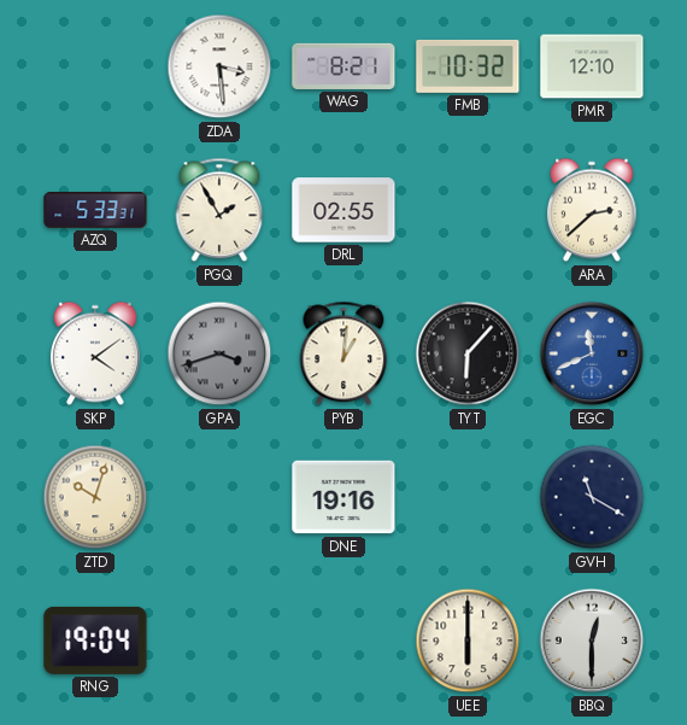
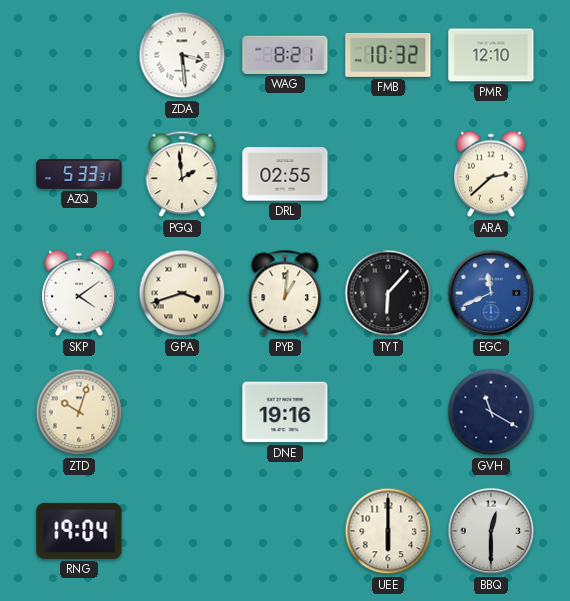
PGQ: 1:55 -> 1:59
GPA dial: grey -> cream
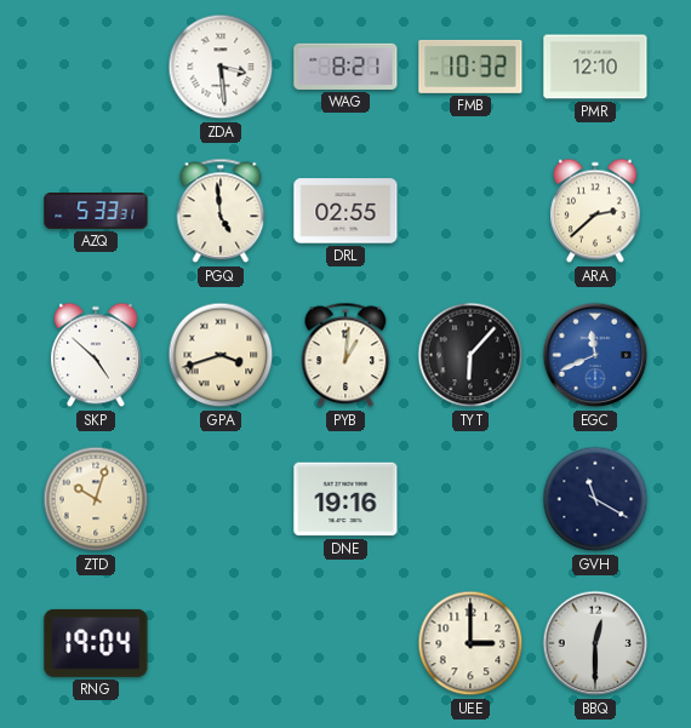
PGQ: 1:59 -> 4:59
SKP: 4:09 -> 4:52
UEE: 6:00 -> 3:00
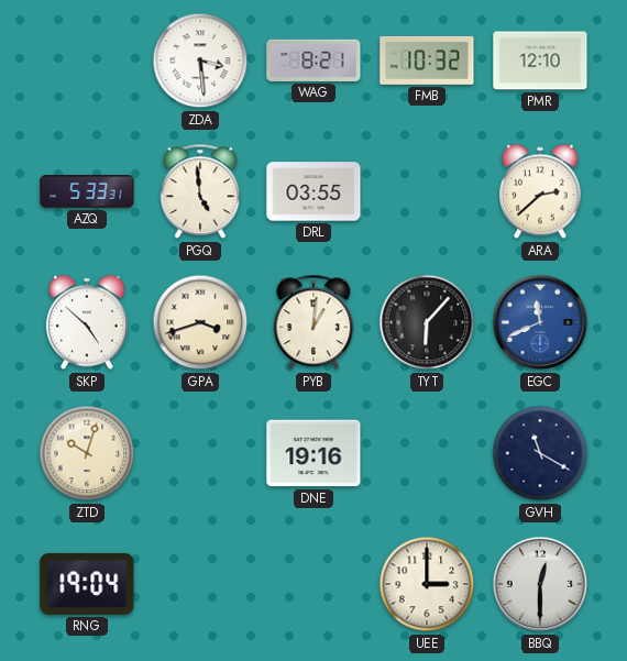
DRL: 02:55 -> 03:55
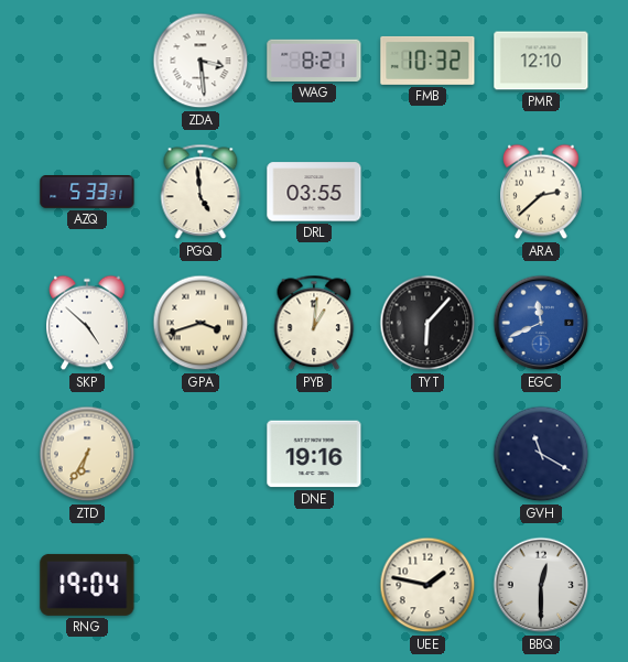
ZTD: 10:03 -> 6:35
UEE: 3:00 -> 1:47
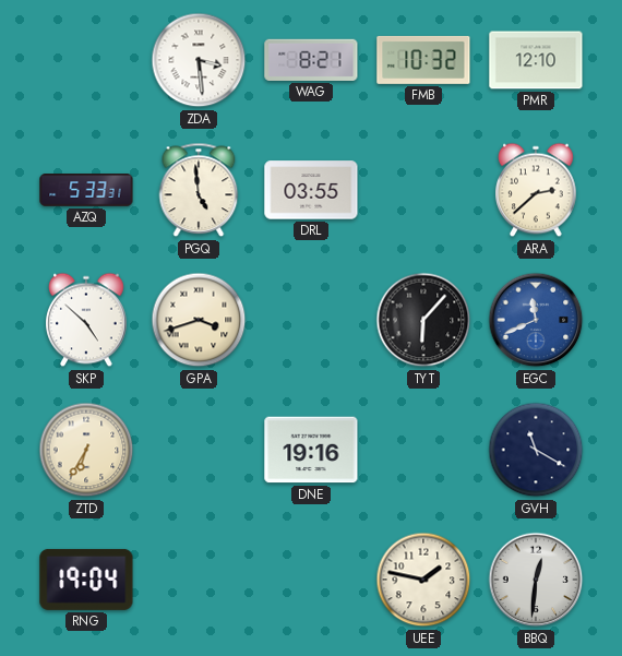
PYB: 1:01 -> none
BBQ: 12:30 -> 12:31
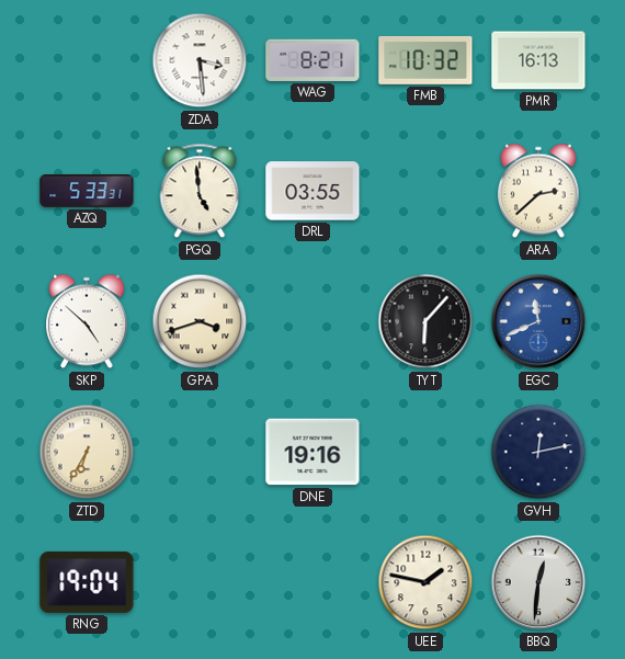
PMR: 12:10 -> 16:13
GVH: 11:20 -> 12:13
